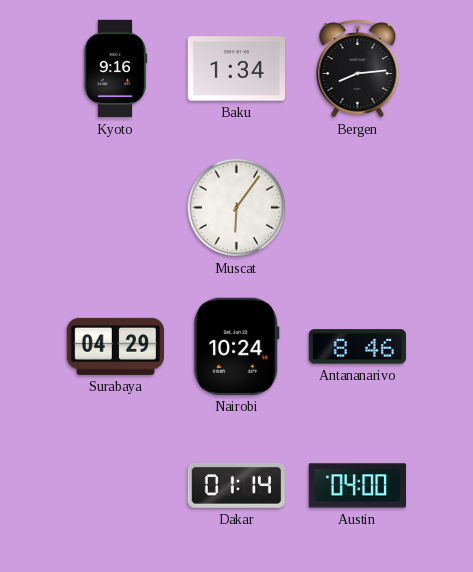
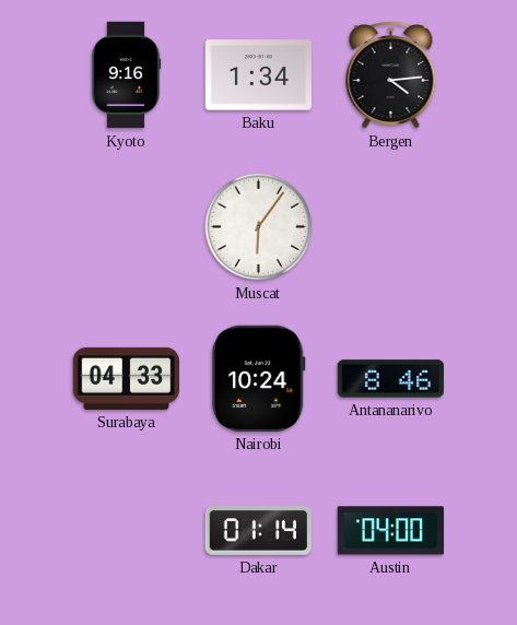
Bergen: 8:14 -> 4:14
Surabaya: 04:29 -> 04:33
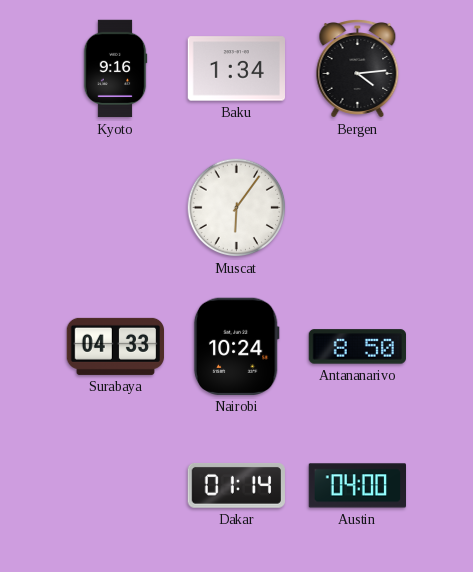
Antananarivo: 8:46 -> 8:50
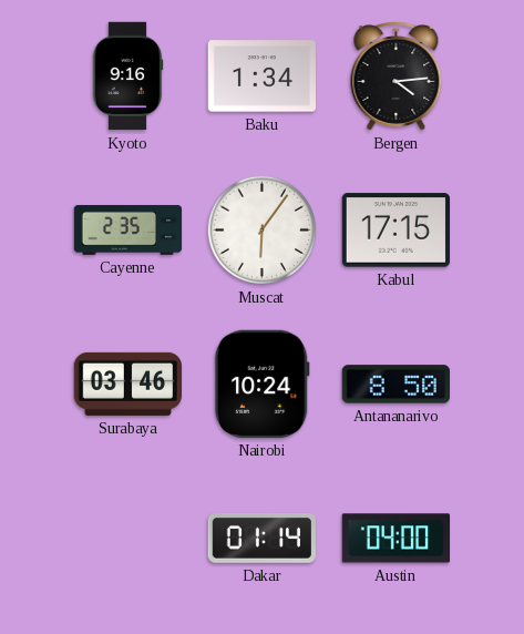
Cayenne: none -> 2:35
Kabul: none -> 17:15
Surabaya: 04:33 -> 03:46
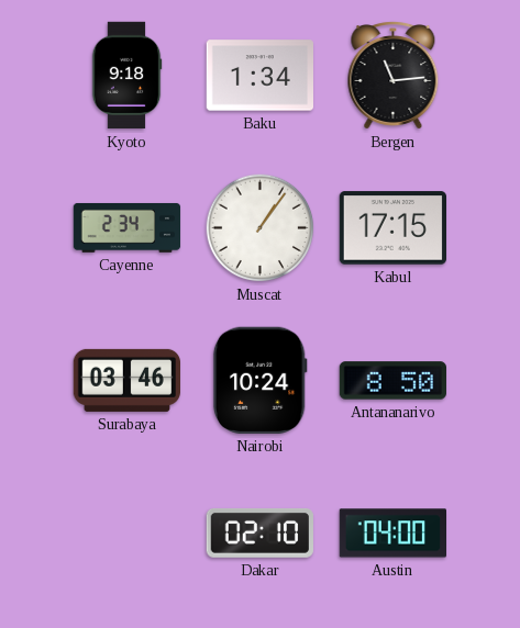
Kyoto: 9:16 -> 9:18
Bergen: 4:14 -> 11:14
Cayenne: 2:35 -> 2:34
Muscat: 6:06 -> 1:06
Dakar: 01:14 -> 02:10
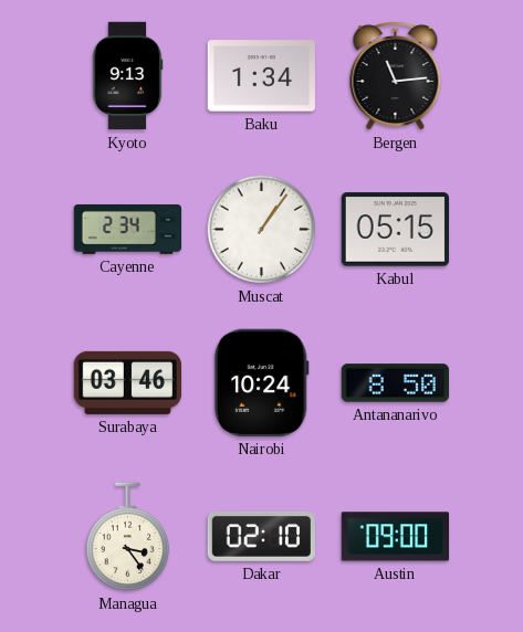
Kyoto: 9:18 -> 9:13
Kabul: 17:15 -> 05:15
Managua: none -> 3:24
Austin: 04:00 -> 09:00
